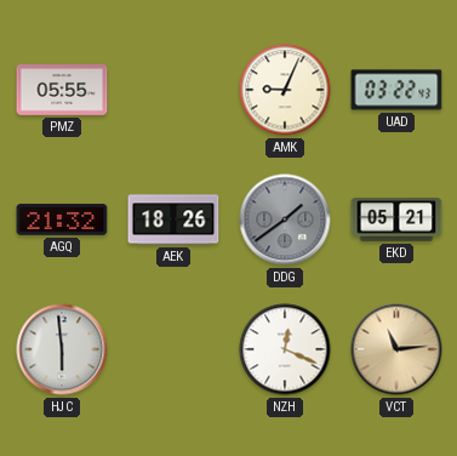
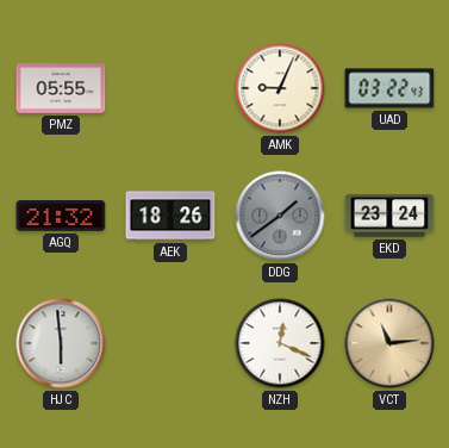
EKD: 05:21 -> 23:24
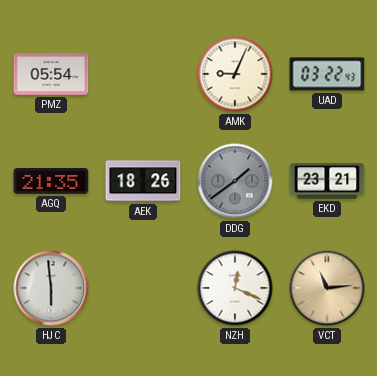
PMZ: 05:55 -> 05:54
AGQ: 21:32 -> 21:35
EKD: 23:24 -> 23:21
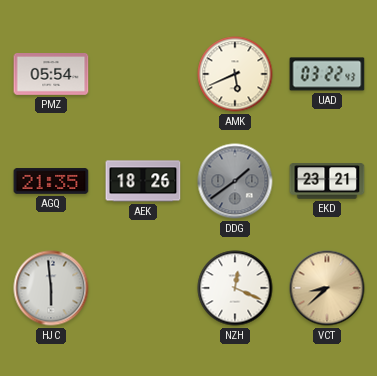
AMK: 9:04 -> 5:41
VCT: 11:14 -> 8:38
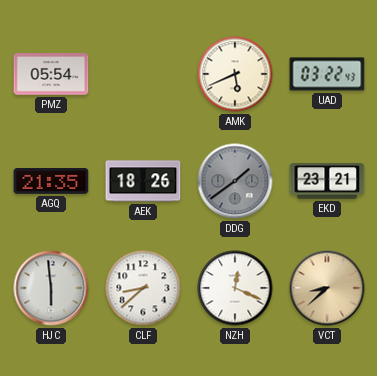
CLF: none -> 8:38
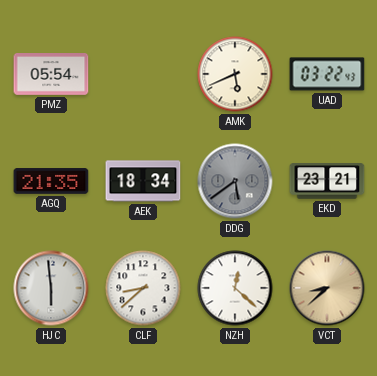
AEK: 18:26 -> 18:34
DDG: 1:39 -> 5:39
NZH: 12:19 -> 12:22
